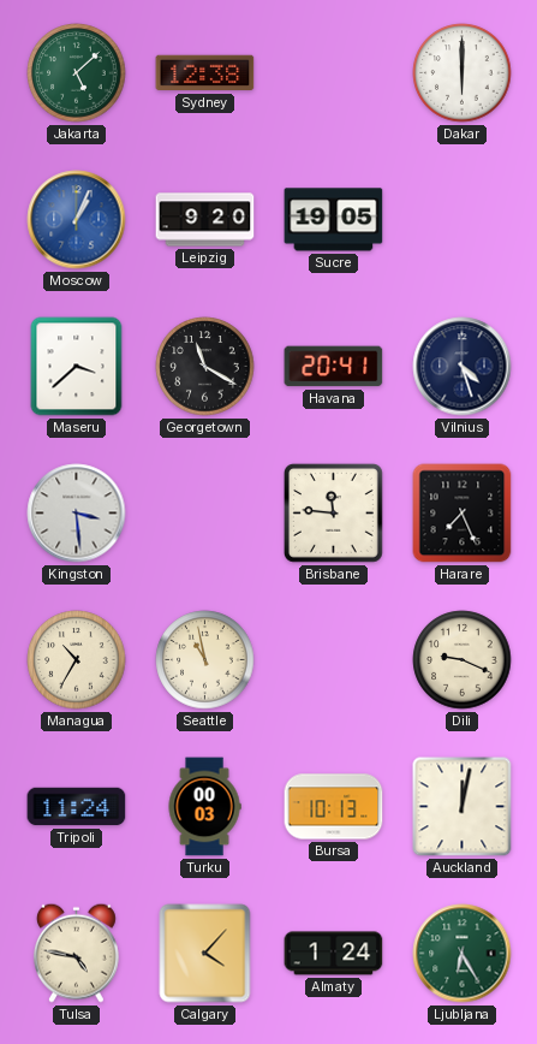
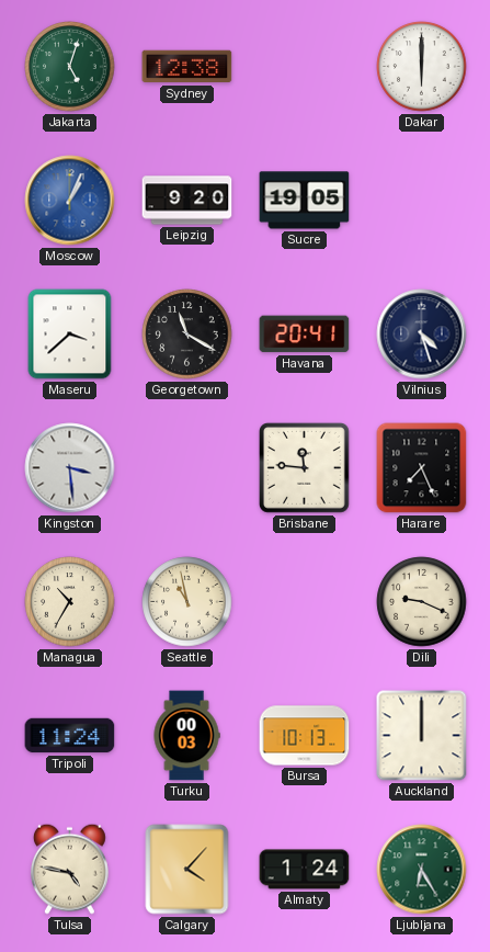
Jakarta: 5:08 -> 5:03
Auckland: 12:02 -> 12:00
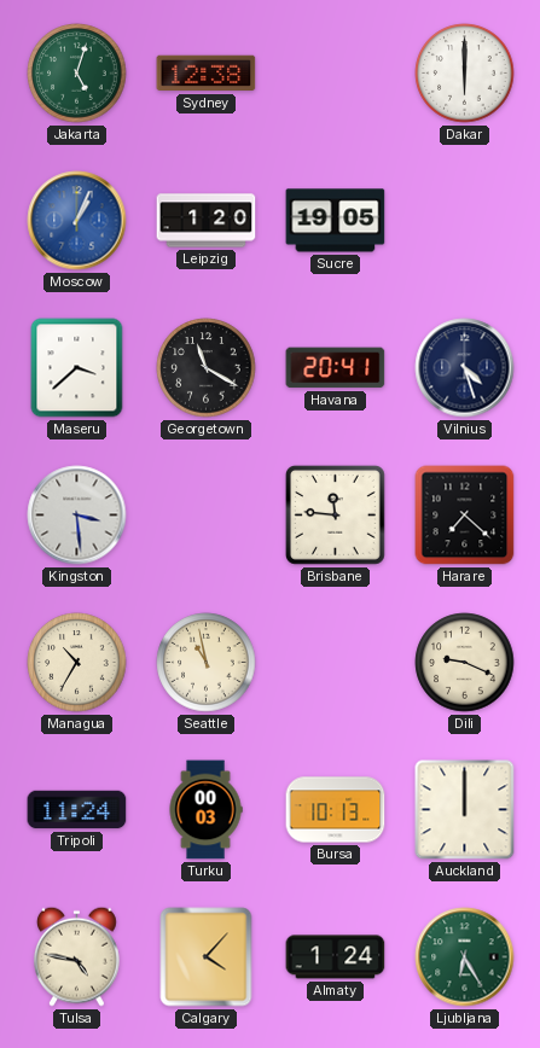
Leipzig: 9:20 -> 1:20
Harare: 7:26 -> 7:22
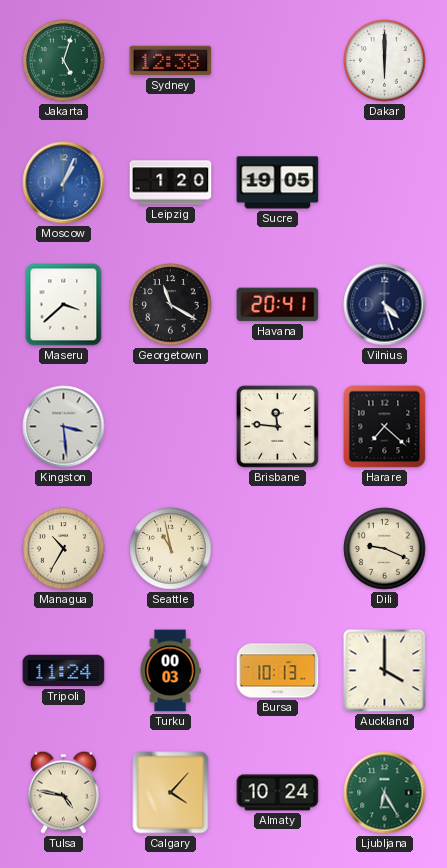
Auckland: 12:00 -> 4:00
Almaty: 1:24 -> 10:24
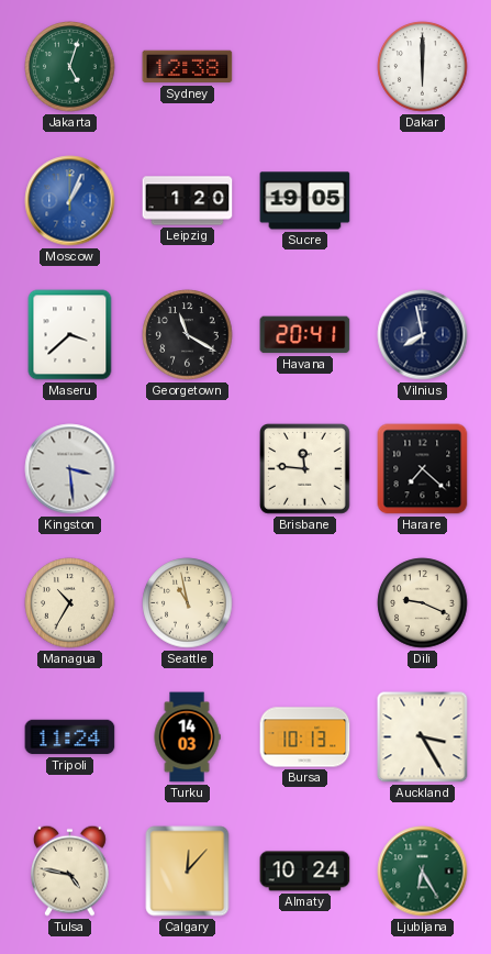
Vilnius: 4:27 -> 7:58
Turku: 00:03 -> 14:03
Auckland: 4:00 -> 3:25
Calgary: 4:07 -> 12:07
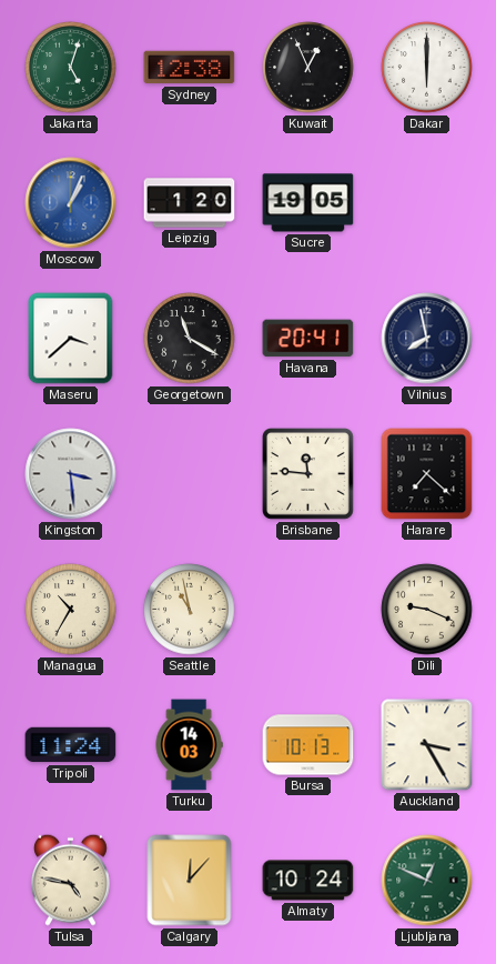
Kuwait: none -> 12:56
Ljubljana: 6:25 -> 12:49
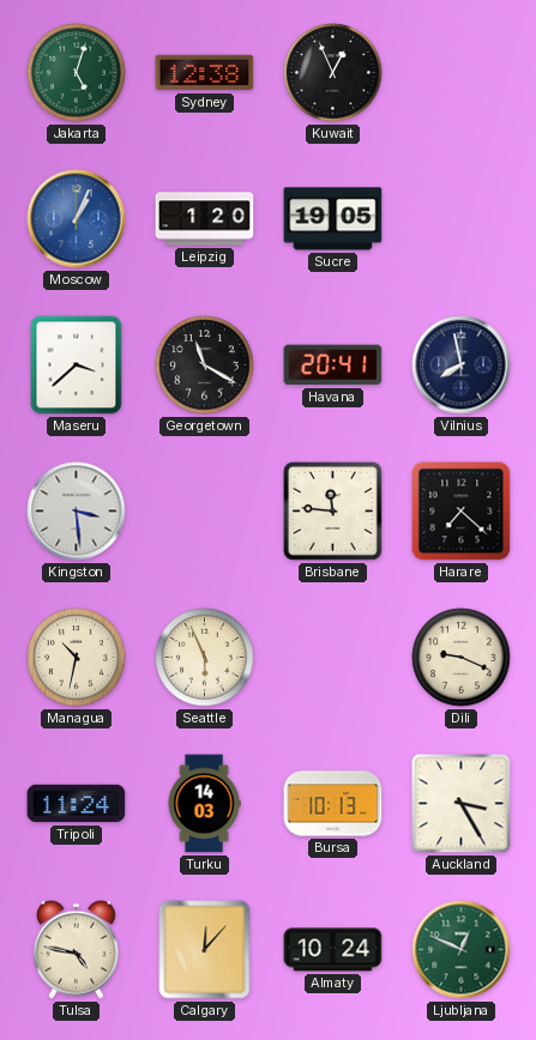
Dakar: 6:00 -> none
Managua: 10:35 -> 10:32
Seattle: 10:58 -> 5:56
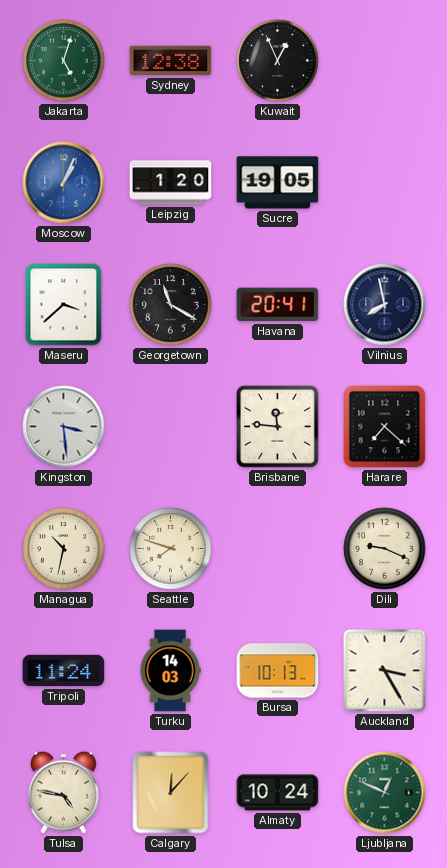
Seattle: 5:56 -> 7:48
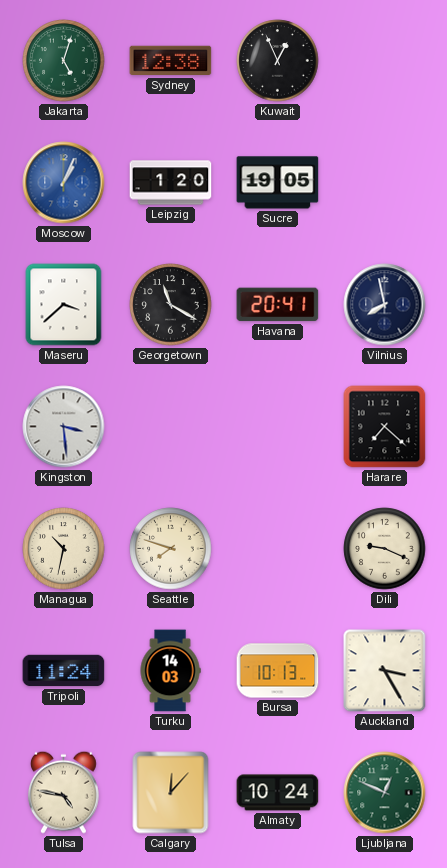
Brisbane: 11:46 -> none
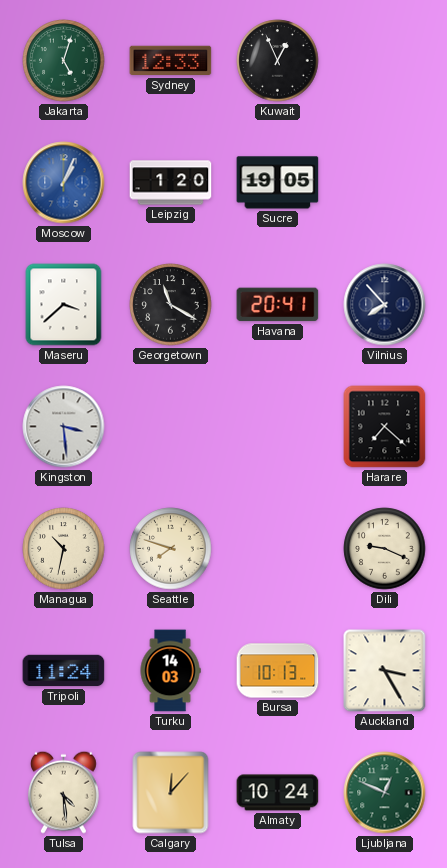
Sydney: 12:38 -> 12:33
Vilnius: 7:58 -> 7:53
Tulsa: 4:47 -> 4:29
